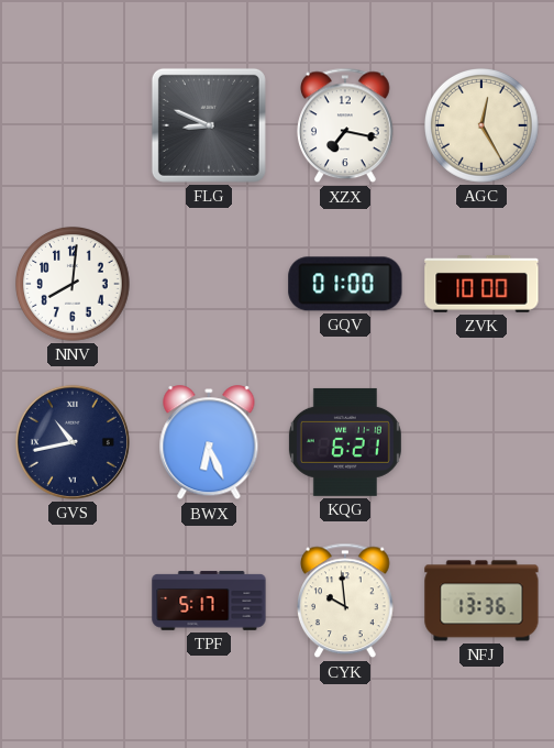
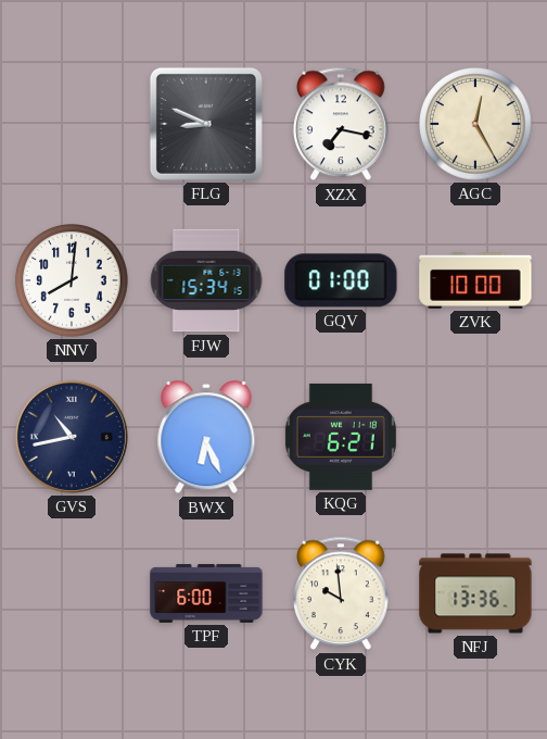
FJW: none -> 15:34
TPF: 5:17 -> 6:00
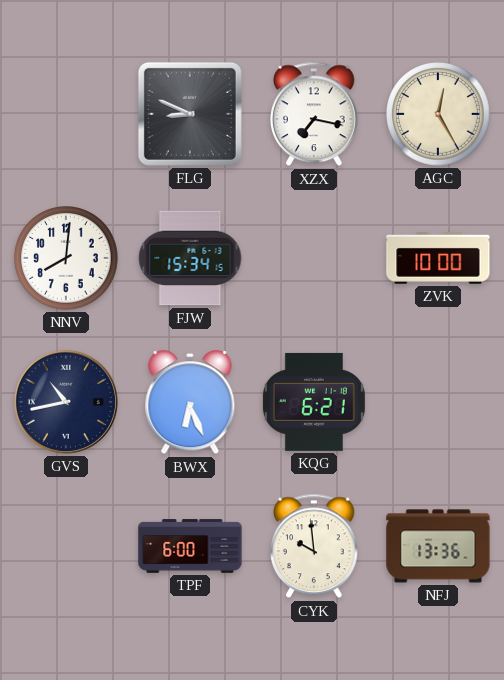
GQV: 01:00 -> none
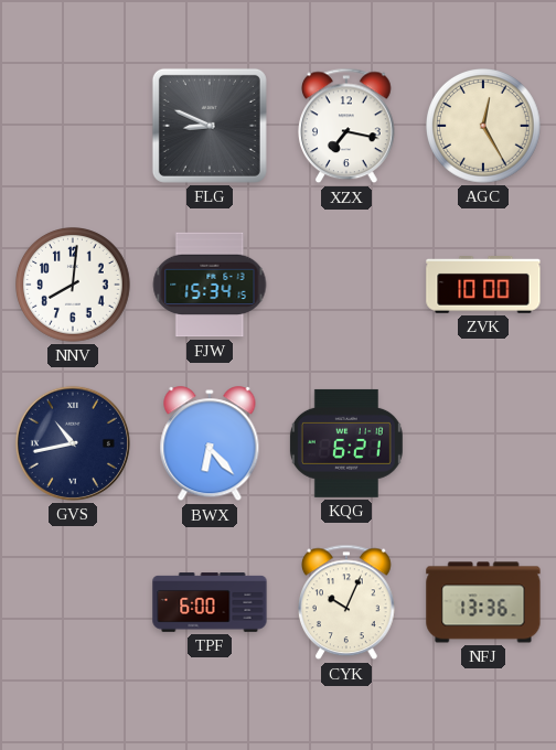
BWX: 6:26 -> 6:23
CYK: 9:59 -> 10:04
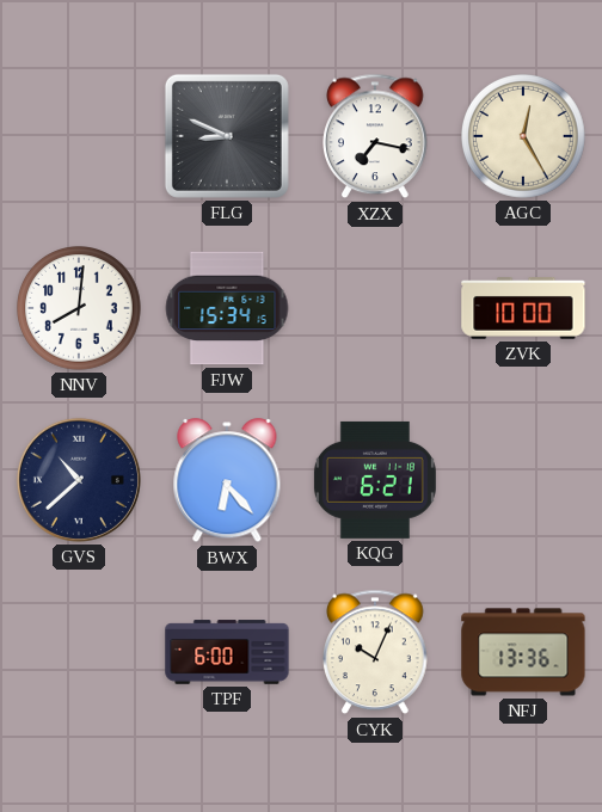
GVS: 10:43 -> 10:38
